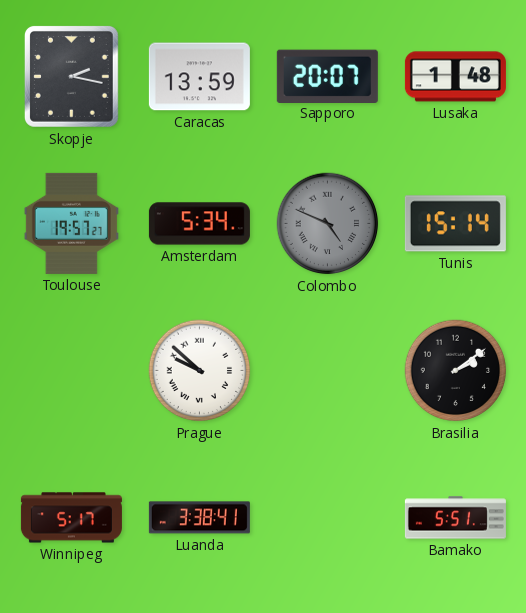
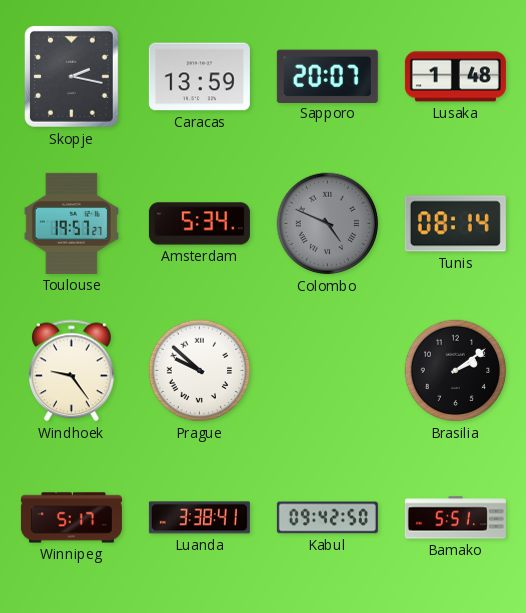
Tunis: 15:14 -> 08:14
Windhoek: none -> 9:24
Kabul: none -> 09:42
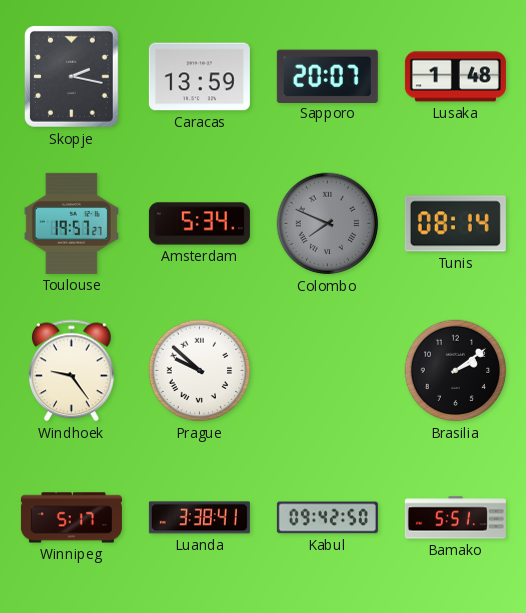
Colombo: 4:49 -> 7:49
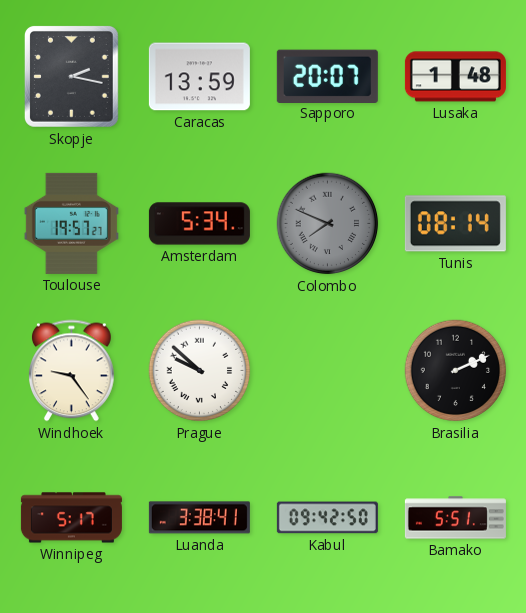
Brasilia: 2:09 -> 2:11
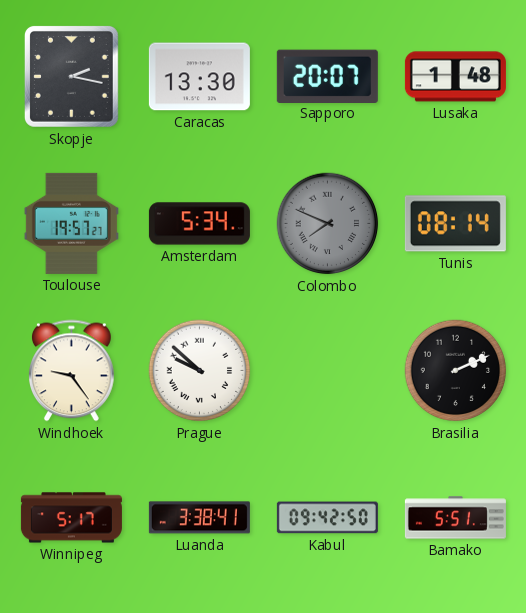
Caracas: 13:59 -> 13:30
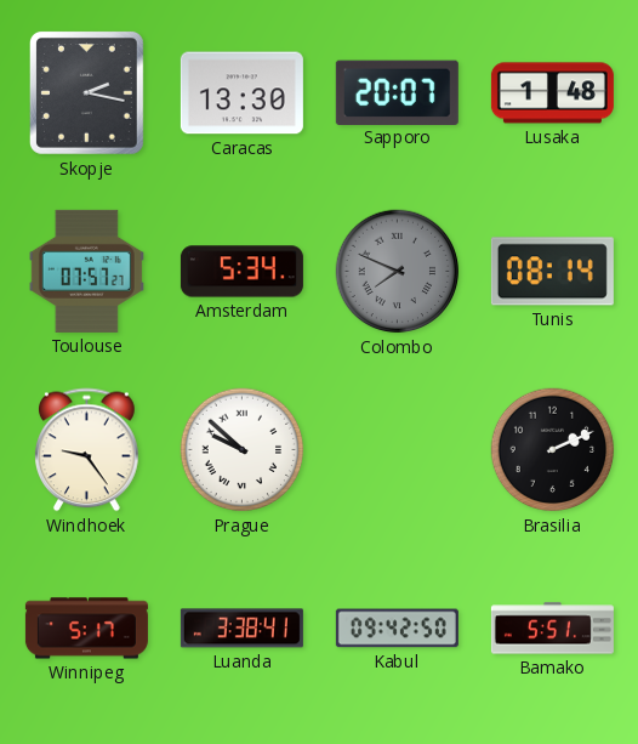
Toulouse: 19:57 -> 07:57
